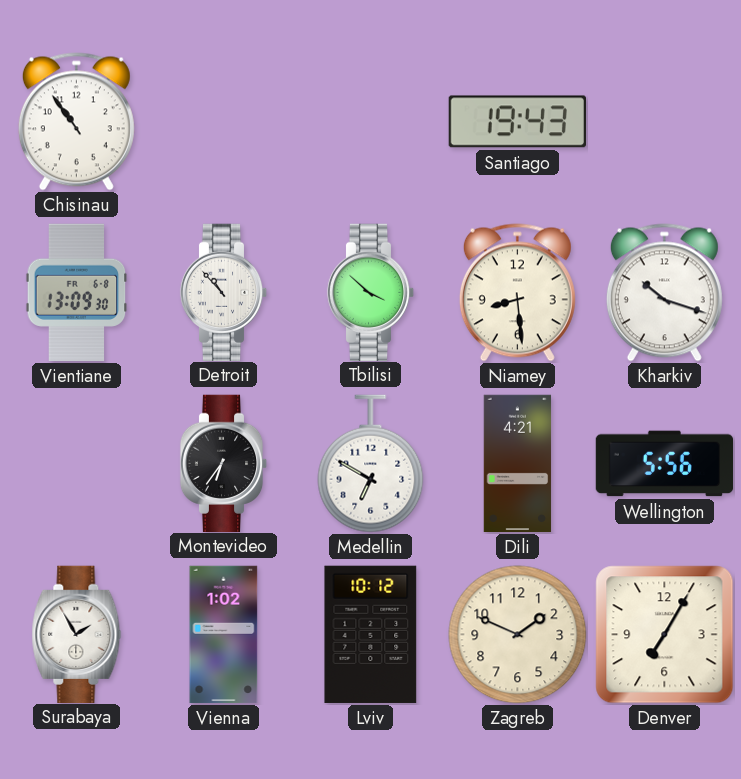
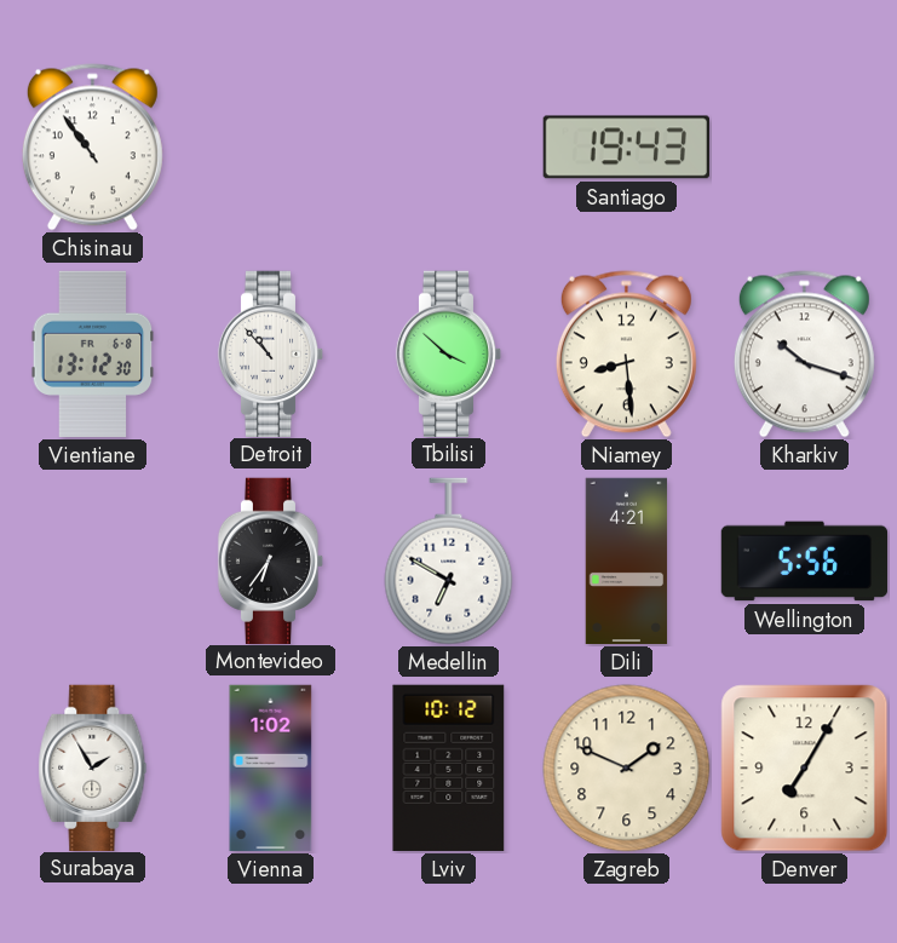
Vientiane: 13:09 -> 13:12
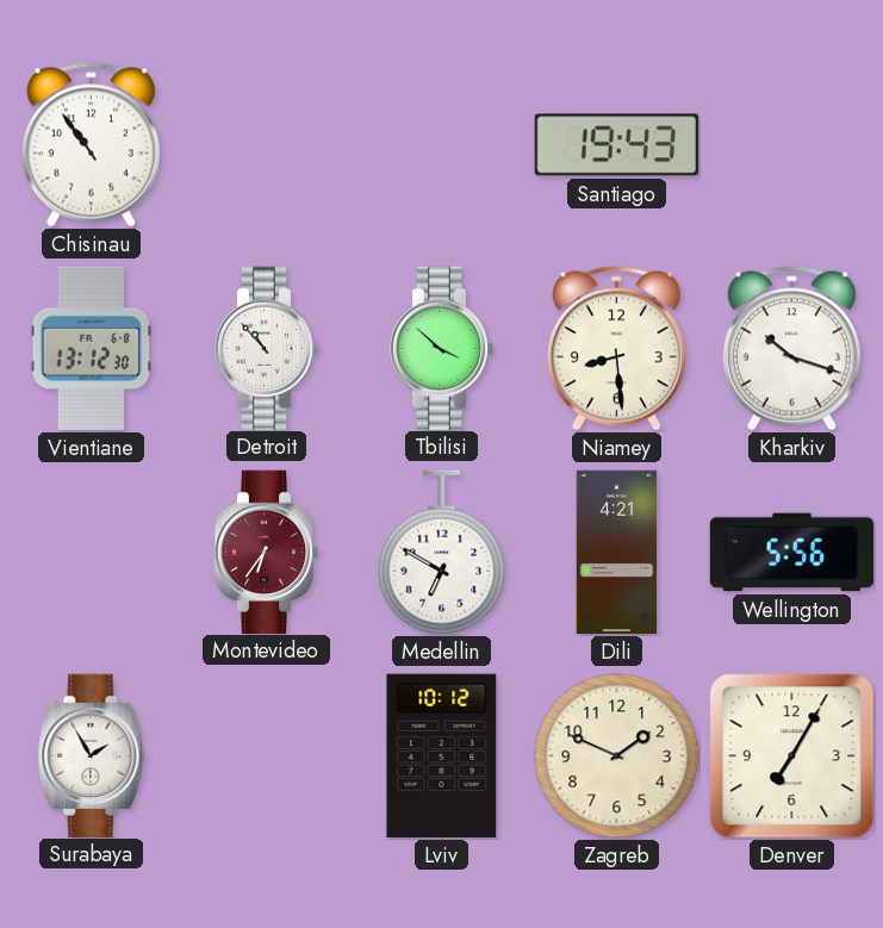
Montevideo dial: black -> burgundy
Vienna: 1:02 -> none
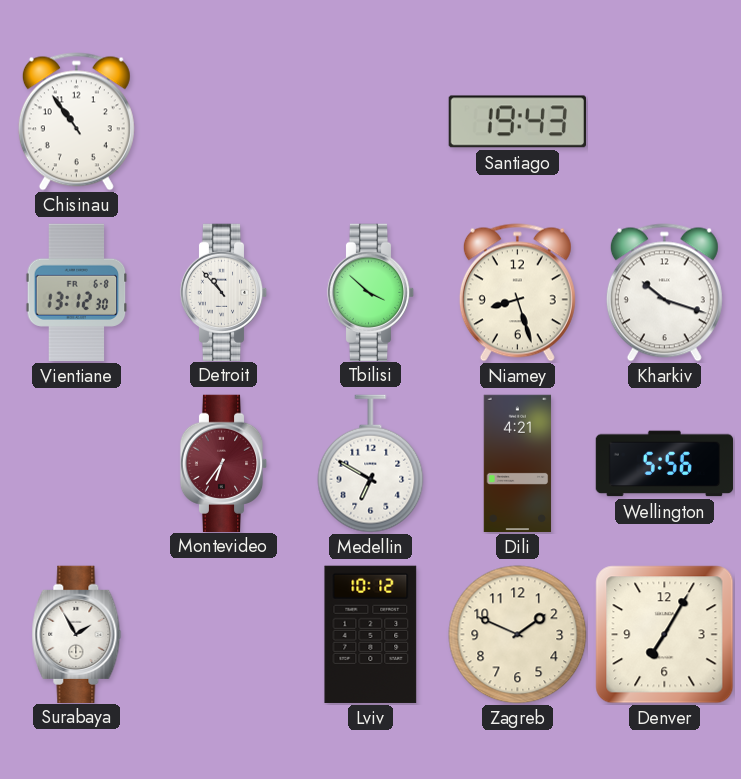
Niamey: 8:29 -> 8:27
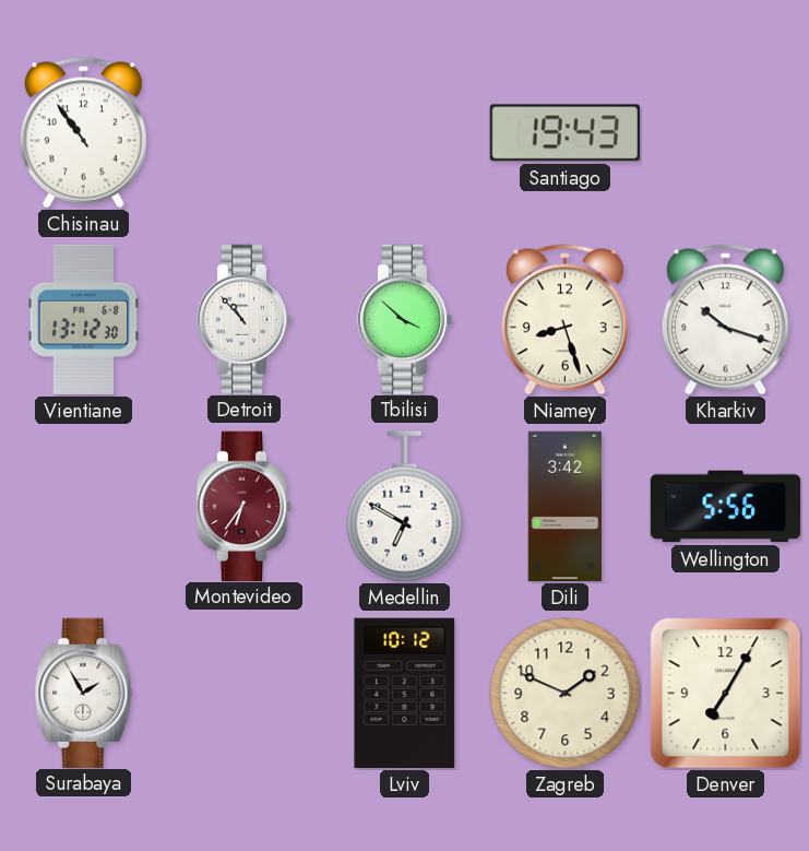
Dili: 4:21 -> 3:42
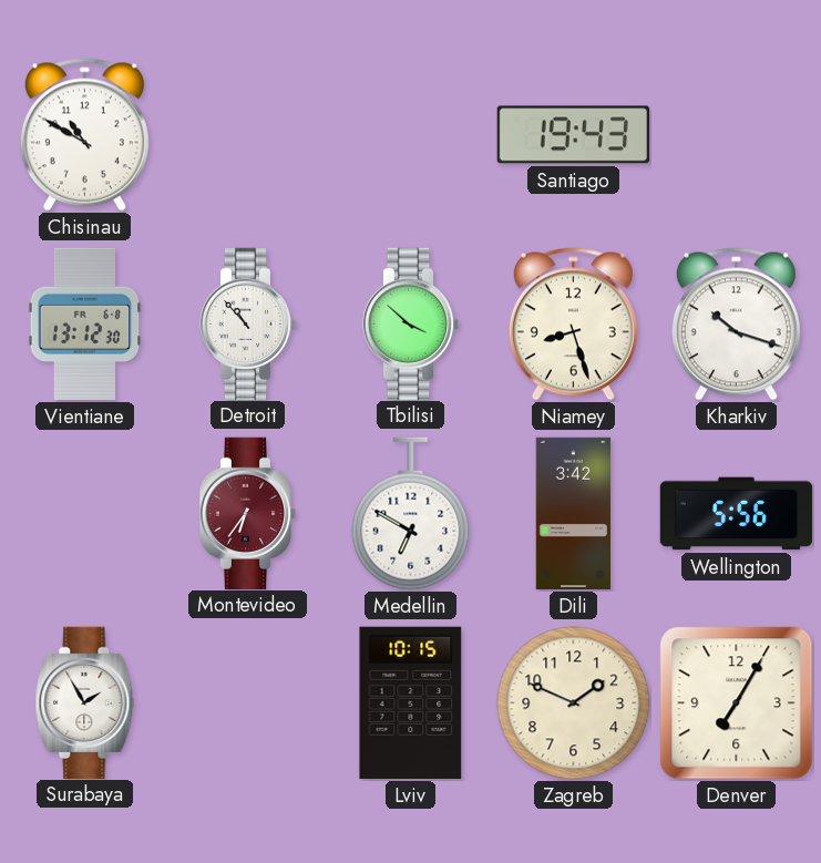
Chisinau: 10:54 -> 10:50
Lviv: 10:12 -> 10:15
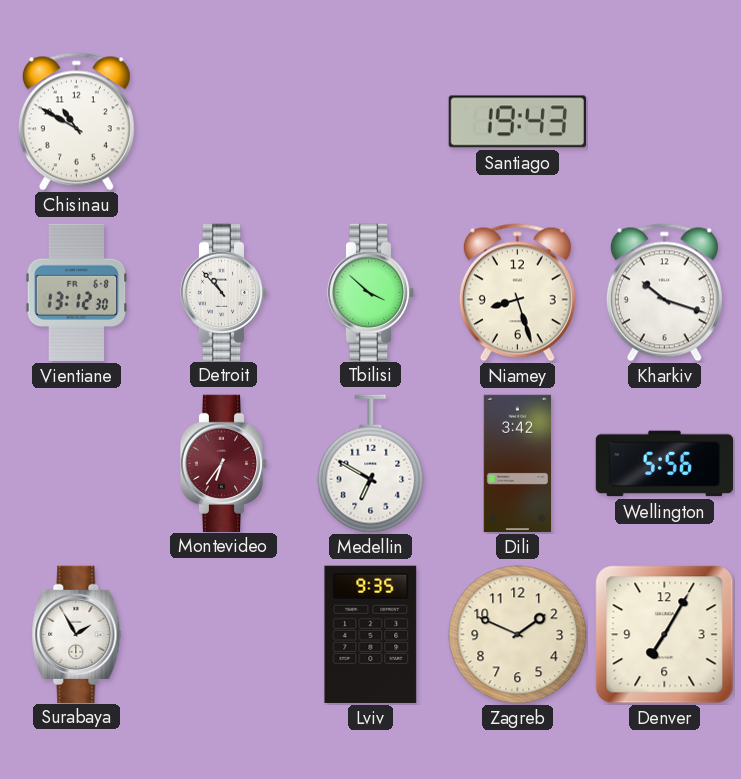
Lviv: 10:15 -> 9:35
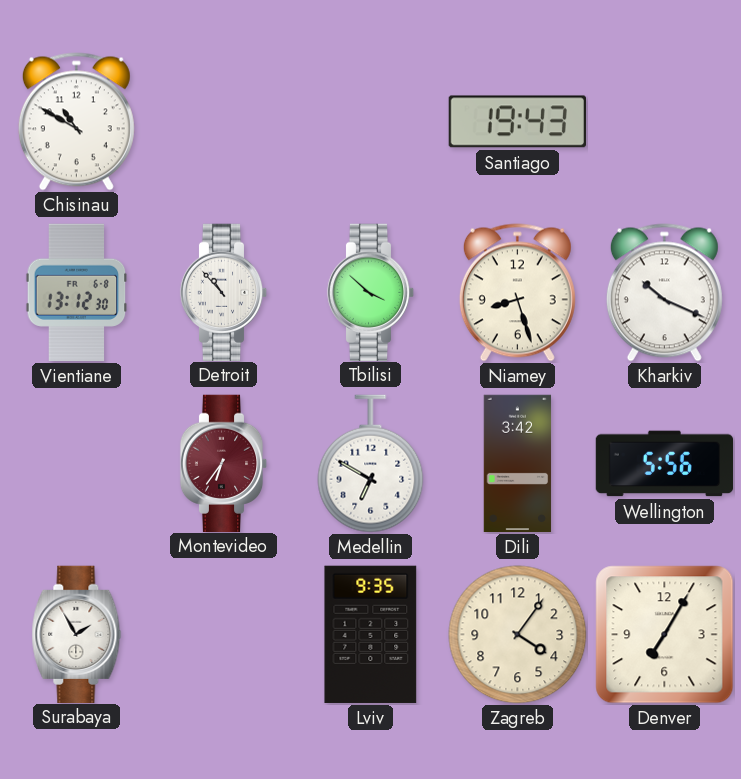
Kharkiv: 10:18 -> 10:19
Zagreb: 1:49 -> 4:06
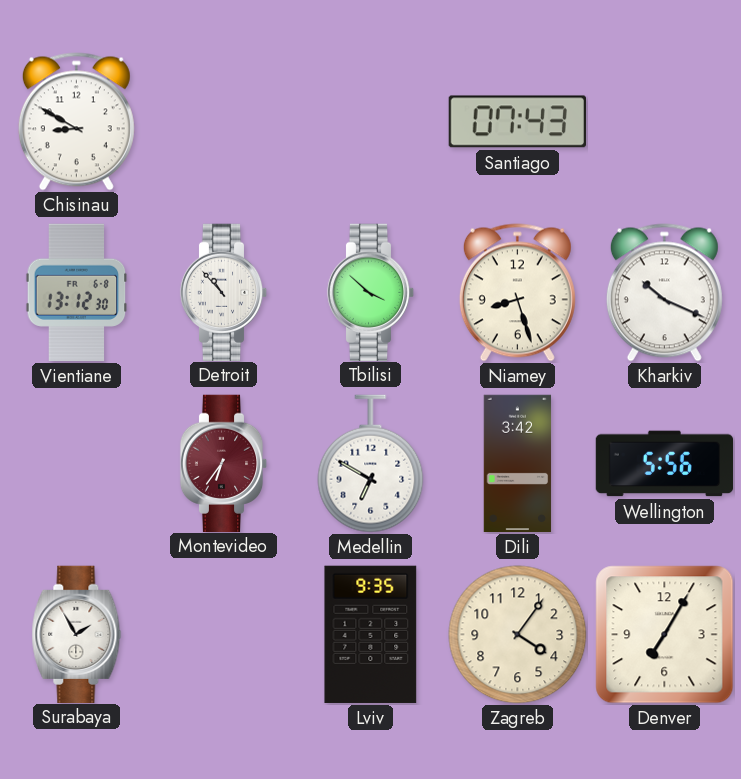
Chisinau: 10:50 -> 8:50
Santiago: 19:43 -> 07:43
